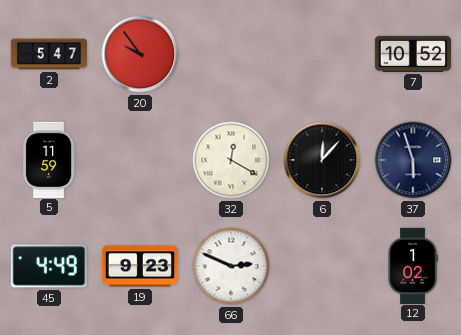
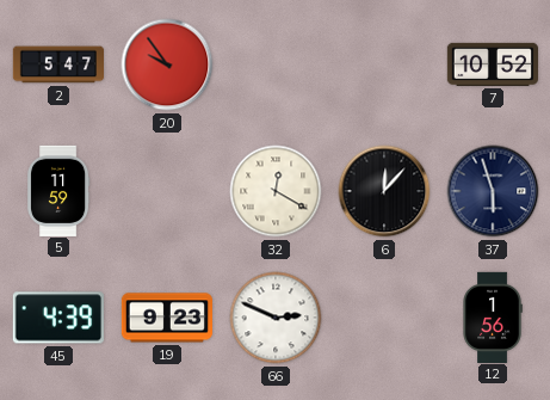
45: 4:49 -> 4:39
12: 1:02 -> 1:56
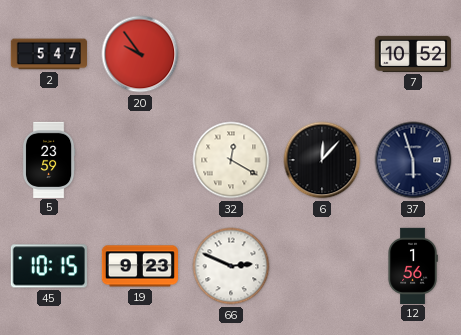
5: 11:59 -> 23:59
45: 4:39 -> 10:15
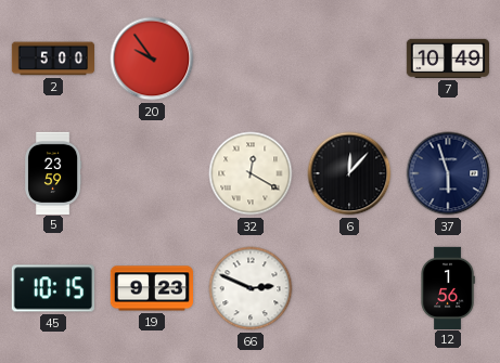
2: 5:47 -> 5:00
7: 10:52 -> 10:49
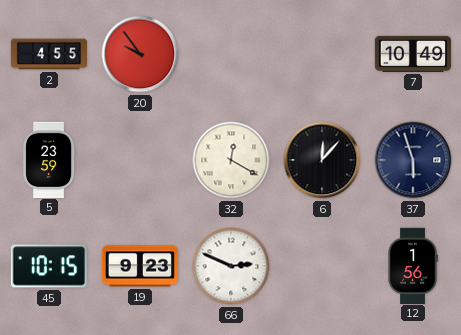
2: 5:00 -> 4:55
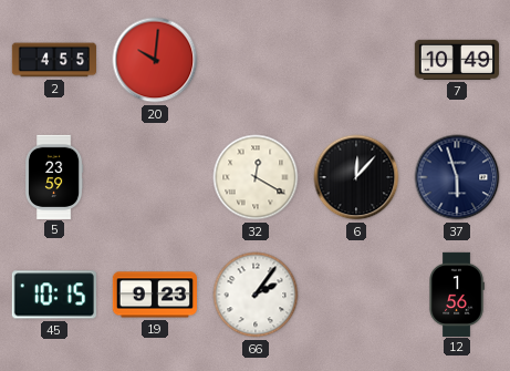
20: 9:54 -> 10:01
66: 2:49 -> 2:06
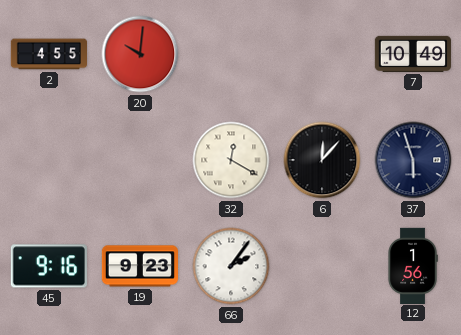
5: 23:59 -> none
45: 10:15 -> 9:16
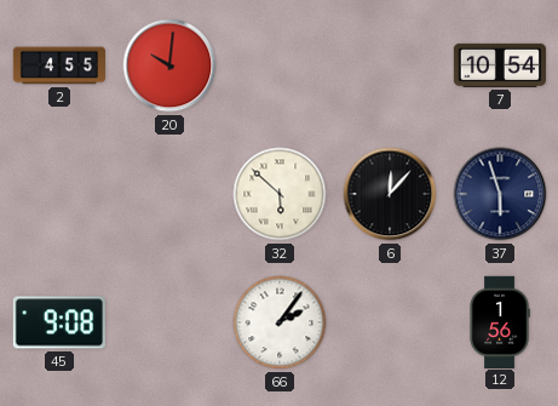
7: 10:49 -> 10:54
32: 12:20 -> 5:52
45: 9:16 -> 9:08
19: 9:23 -> none
